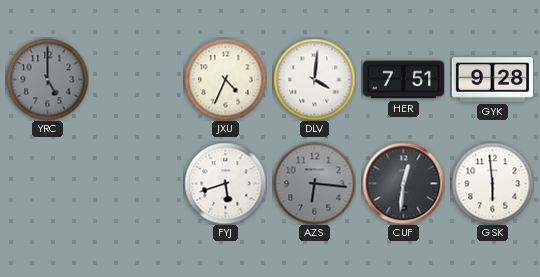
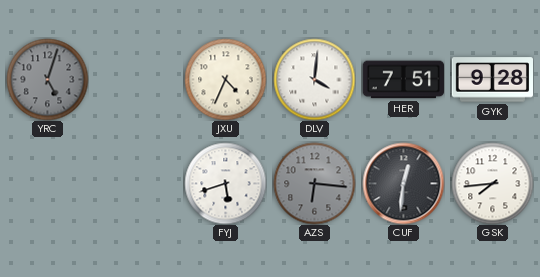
YRC: 5:00 -> 5:03
GSK: 5:59 -> 7:44
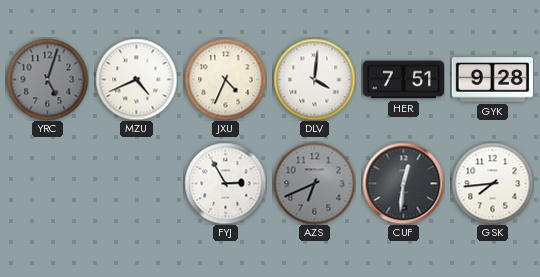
MZU: none -> 4:41
FYJ: 5:42 -> 2:55
AZS: 6:16 -> 6:41
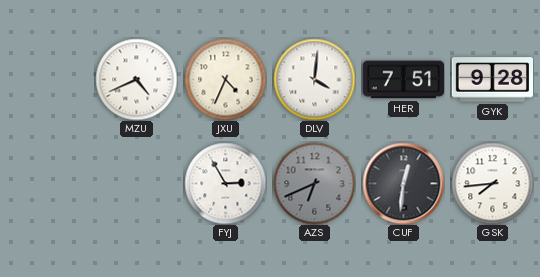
YRC: 5:03 -> none
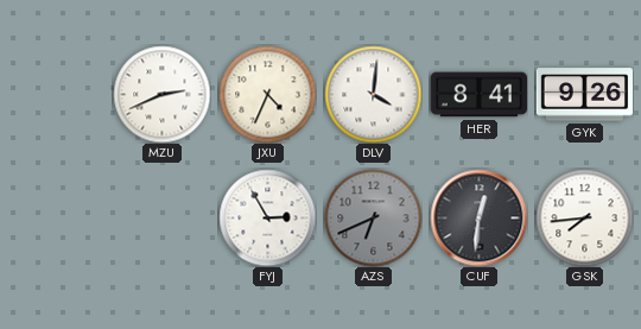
MZU: 4:41 -> 2:41
HER: 7:51 -> 8:41
GYK: 9:28 -> 9:26
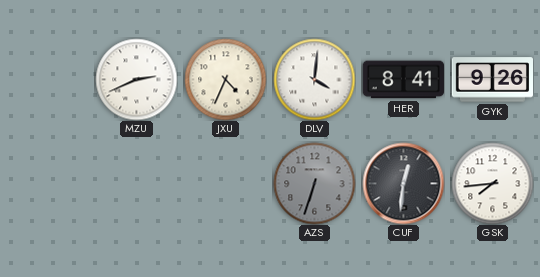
FYJ: 2:55 -> none
AZS: 6:41 -> 6:33
